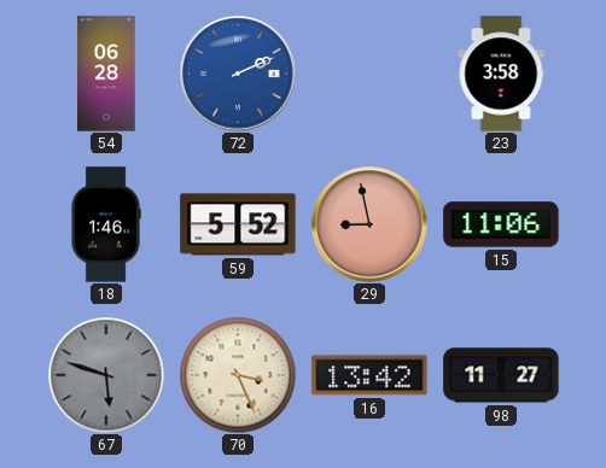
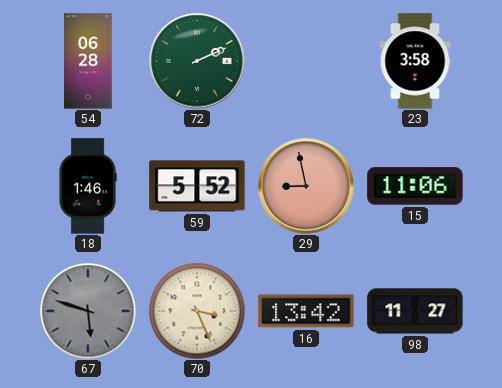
72 dial: blue -> green
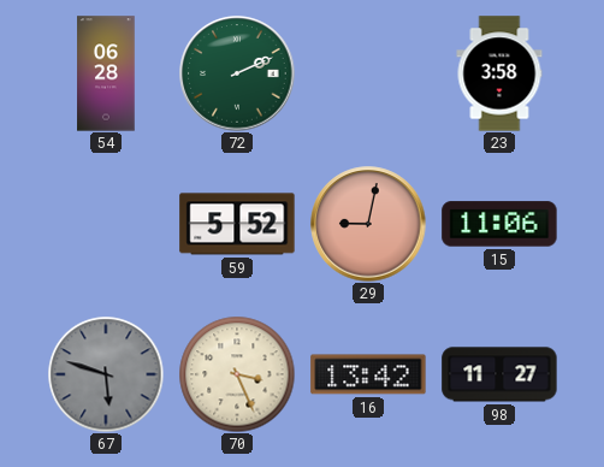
18: 1:46 -> none
29: 8:58 -> 9:02
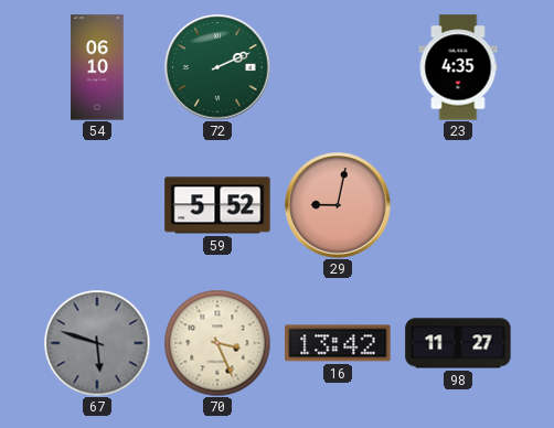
54: 06:28 -> 06:10
23: 3:58 -> 4:35
15: 11:06 -> none
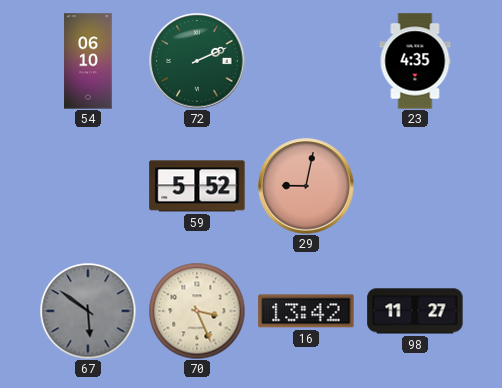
67: 5:48 -> 5:51
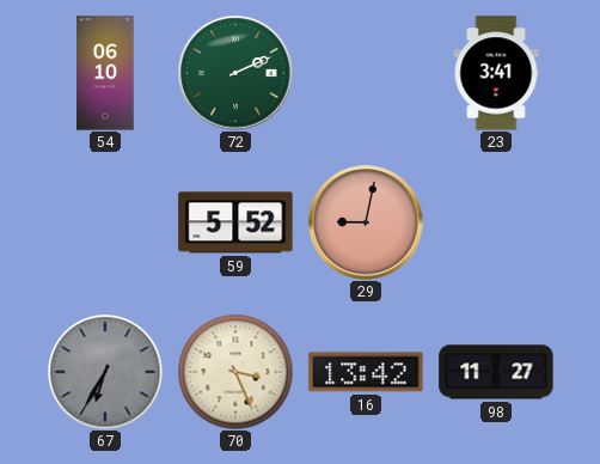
23: 4:35 -> 3:41
67: 5:51 -> 6:35
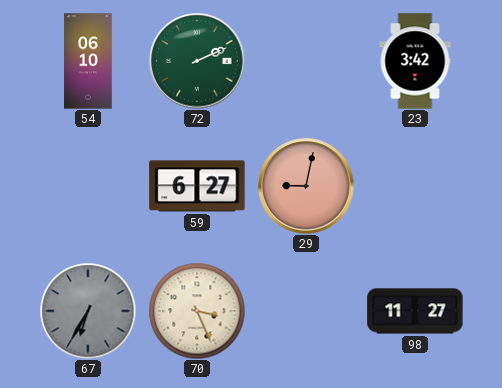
23: 3:41 -> 3:42
59: 5:52 -> 6:27
16: 13:42 -> none
